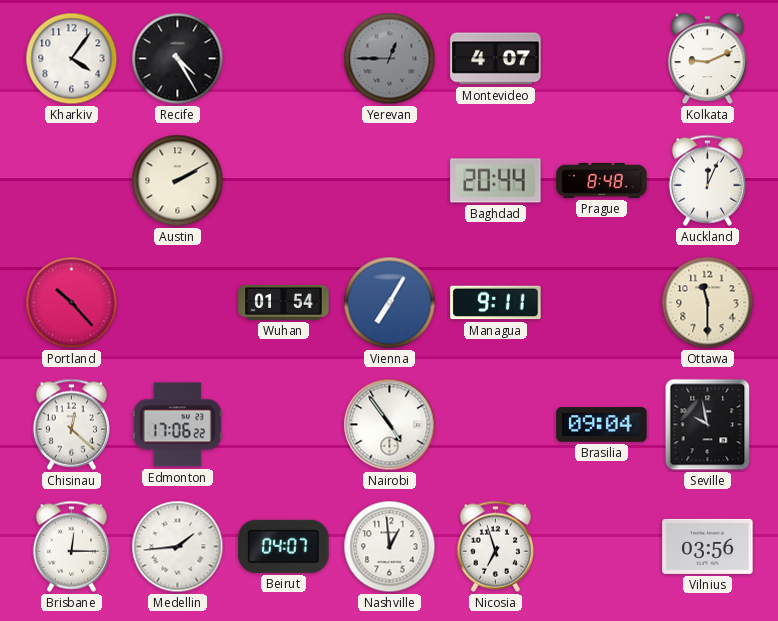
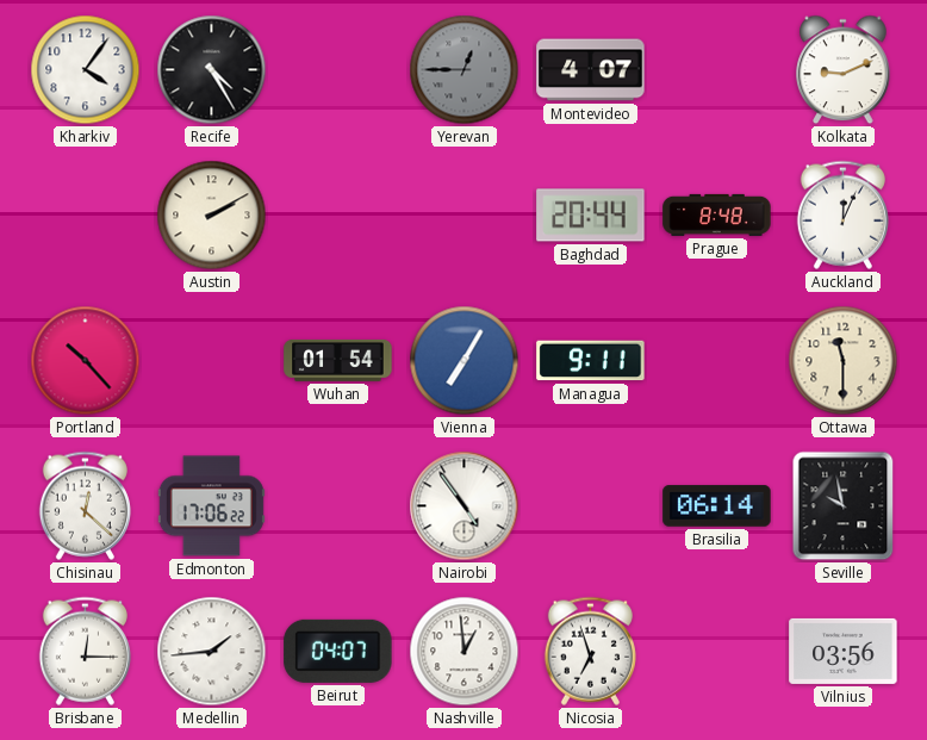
Brasilia: 09:04 -> 06:14
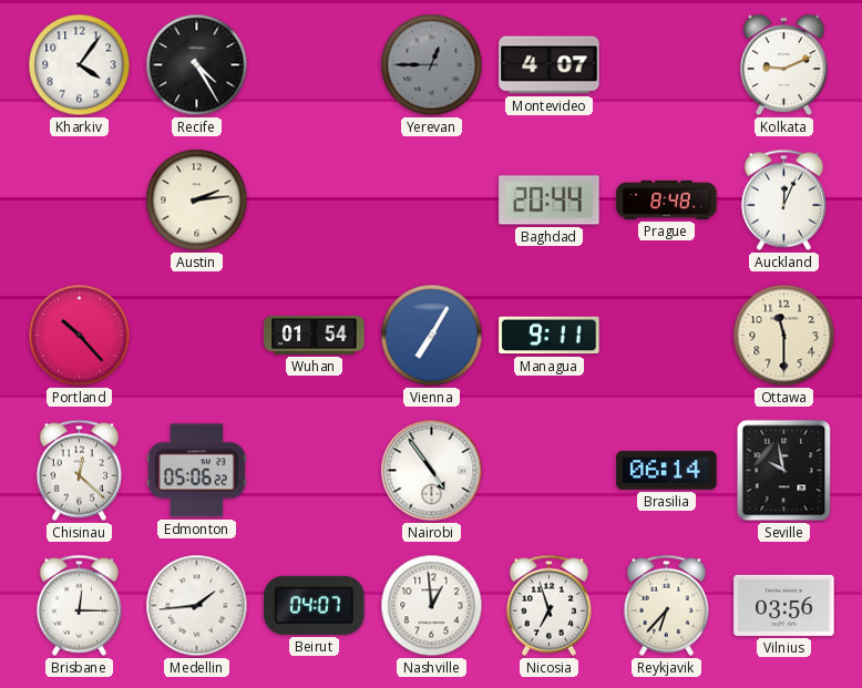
Austin: 2:10 -> 2:14
Edmonton: 17:06 -> 05:06
Reykjavik: none -> 6:37
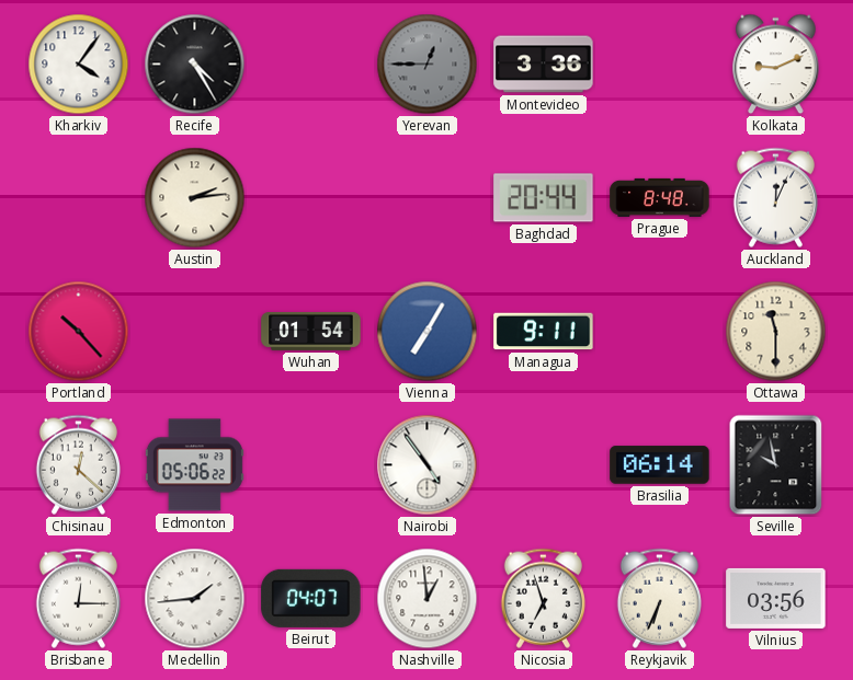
Montevideo: 4:07 -> 3:36
Reykjavik: 6:37 -> 6:34
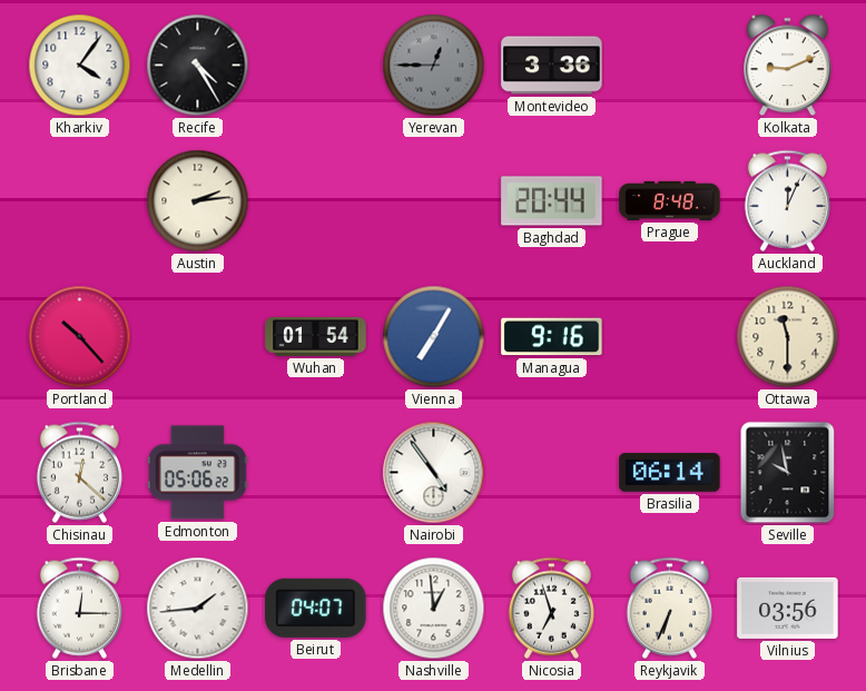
Managua: 9:11 -> 9:16
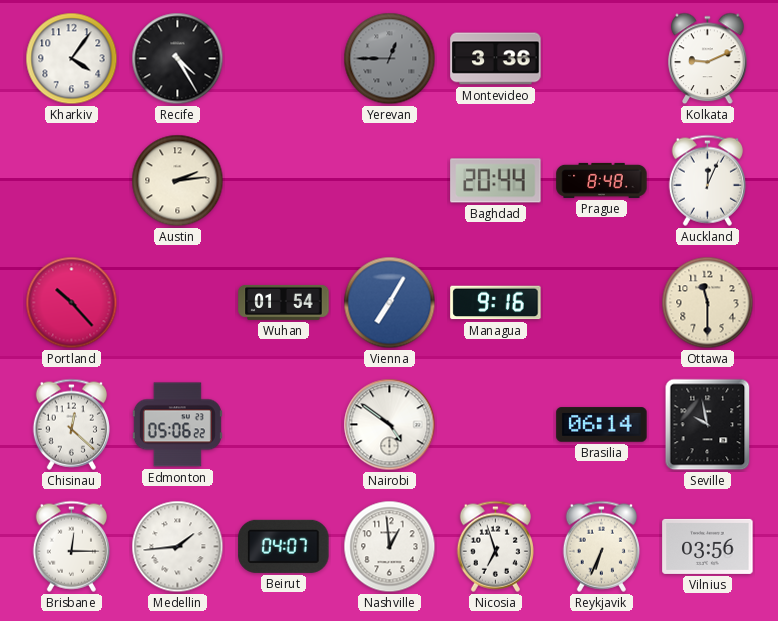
Nairobi: 4:54 -> 4:51
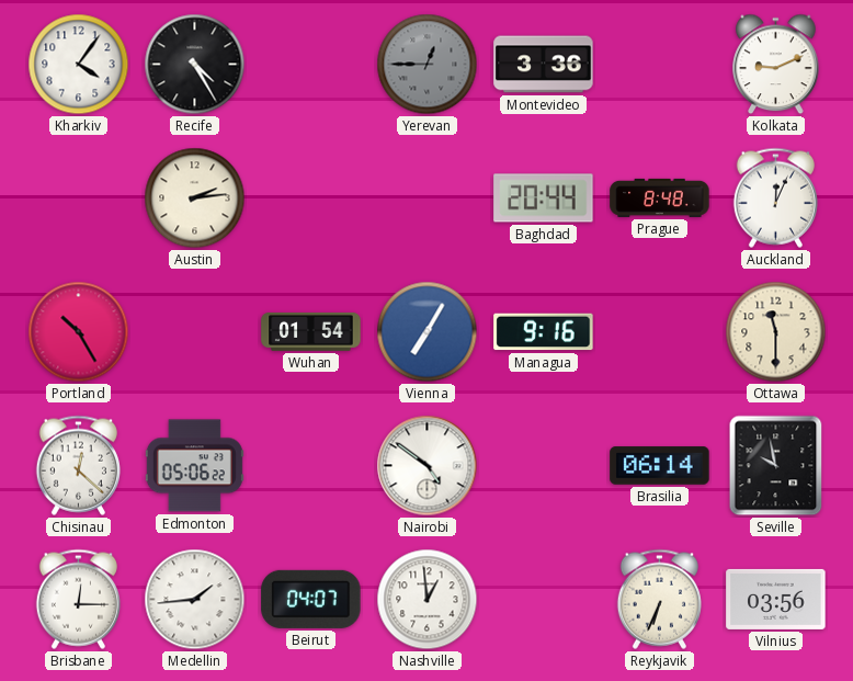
Portland: 10:23 -> 10:25
Nicosia: 6:57 -> none
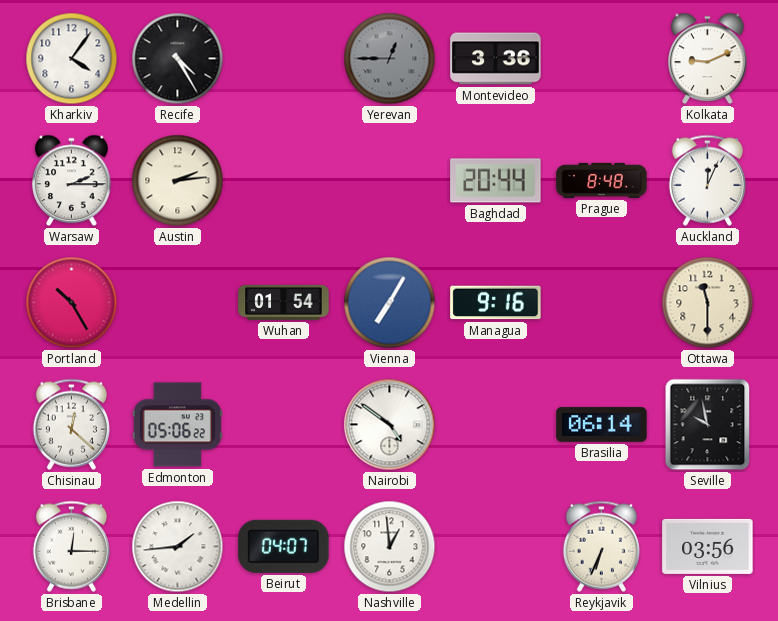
Warsaw: none -> 2:15
